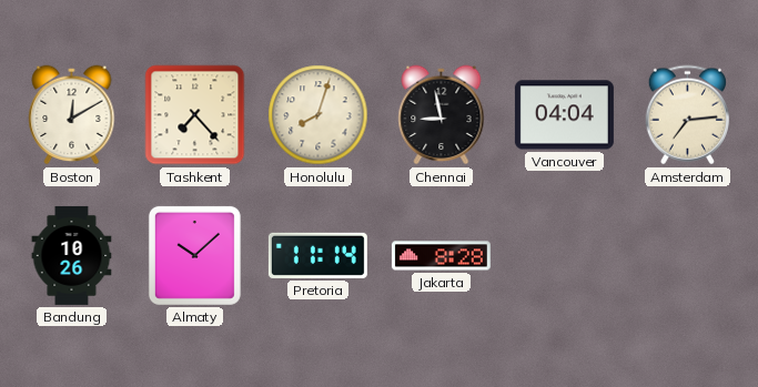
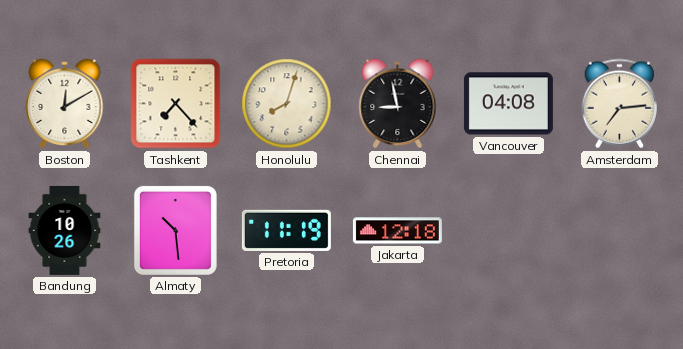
Vancouver: 04:04 -> 04:08
Almaty: 10:08 -> 10:29
Pretoria: 11:14 -> 11:19
Jakarta: 8:28 -> 12:18
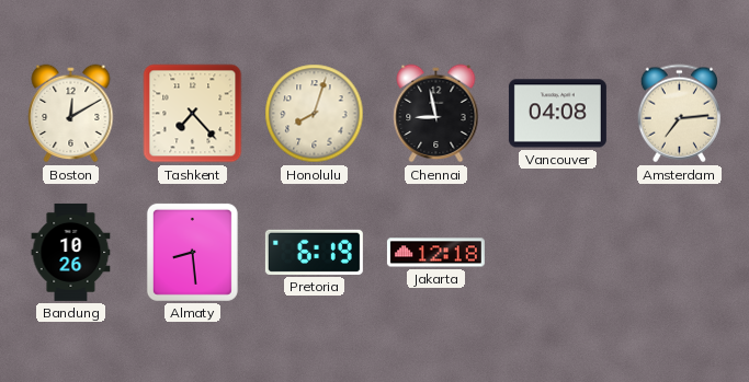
Almaty: 10:29 -> 8:29
Pretoria: 11:19 -> 6:19
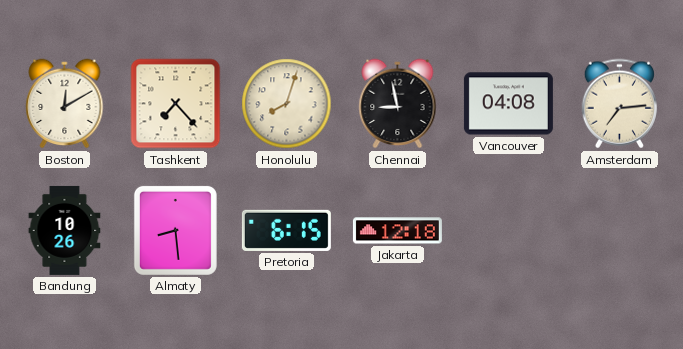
Pretoria: 6:19 -> 6:15
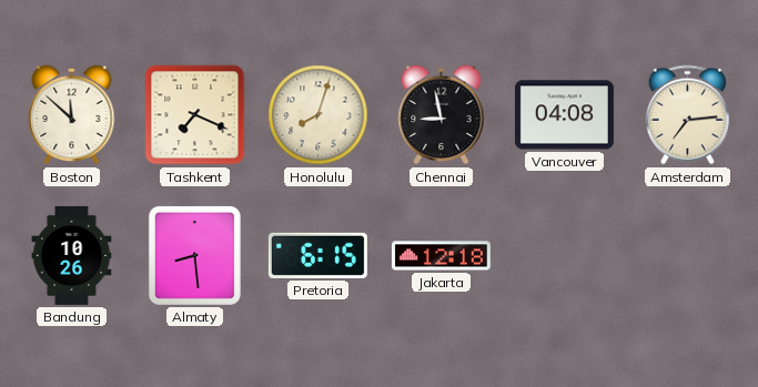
Boston: 12:10 -> 11:52
Tashkent: 7:23 -> 7:19
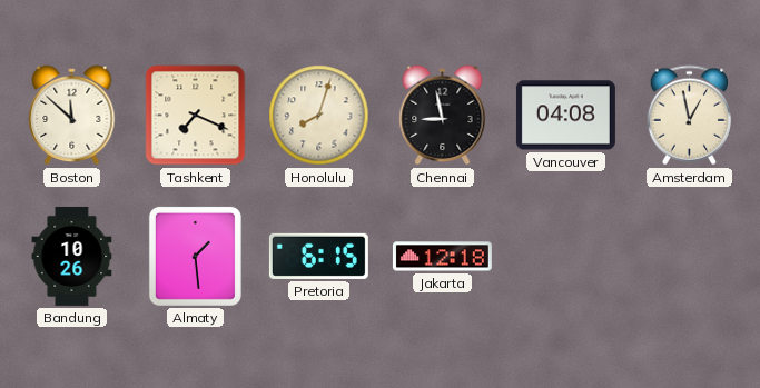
Amsterdam: 7:14 -> 12:58
Almaty: 8:29 -> 1:29
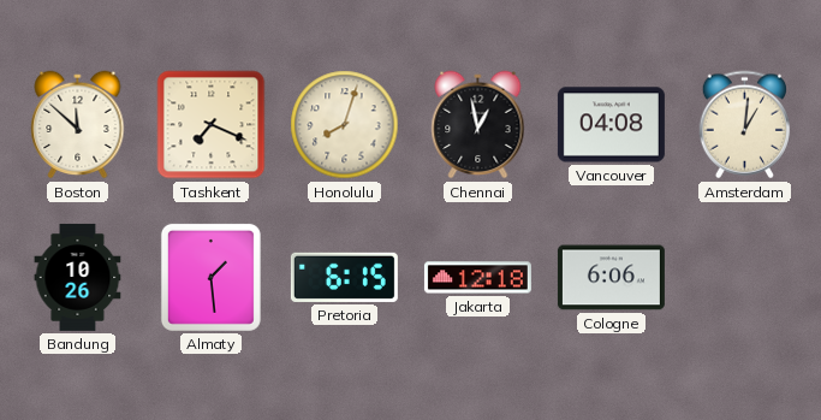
Chennai: 8:58 -> 12:58
Amsterdam: 12:58 -> 1:01
Cologne: none -> 6:06
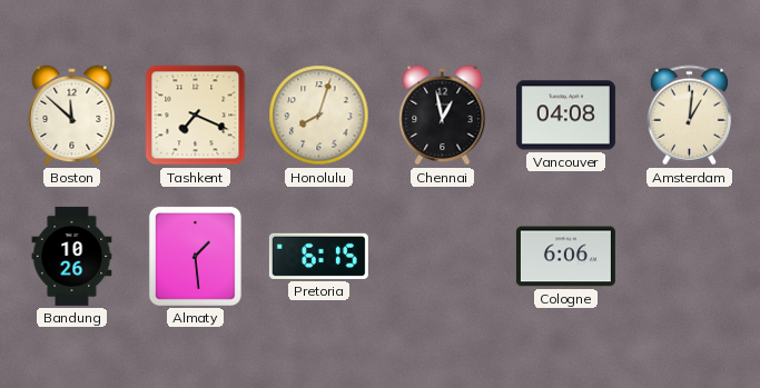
Jakarta: 12:18 -> none
